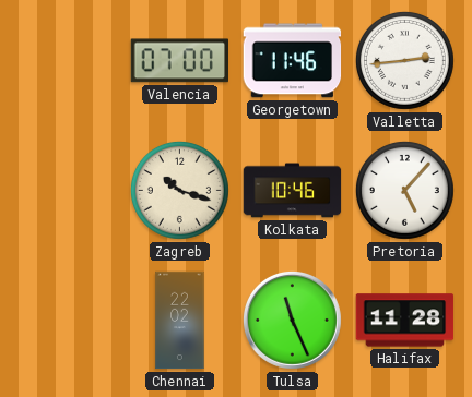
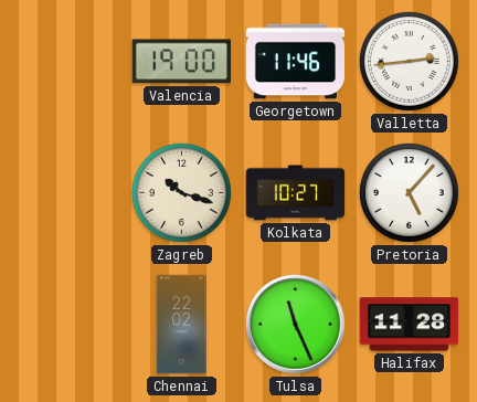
Valencia: 07:00 -> 19:00
Kolkata: 10:46 -> 10:27
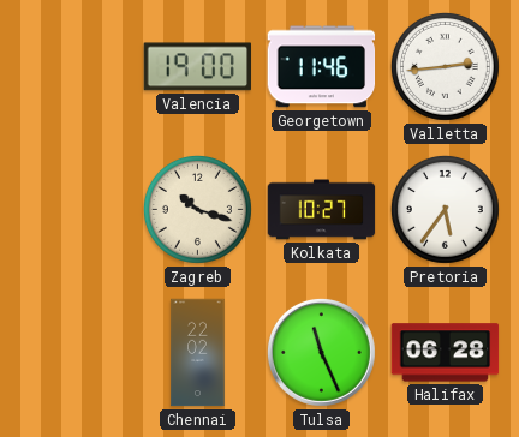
Pretoria: 5:07 -> 5:36
Halifax: 11:28 -> 06:28
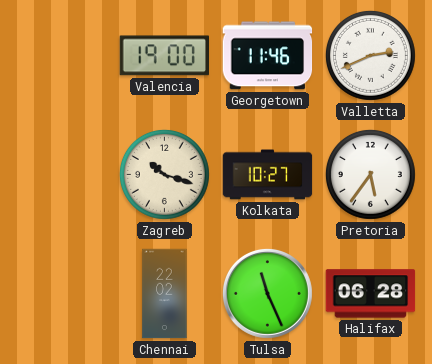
Valletta: 2:44 -> 2:41
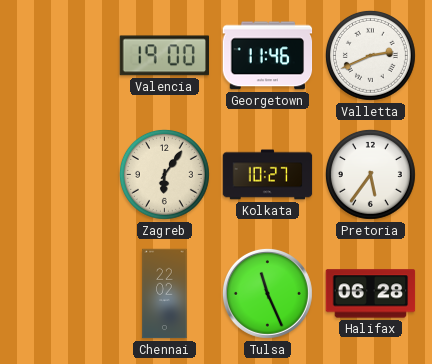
Zagreb: 10:18 -> 6:06
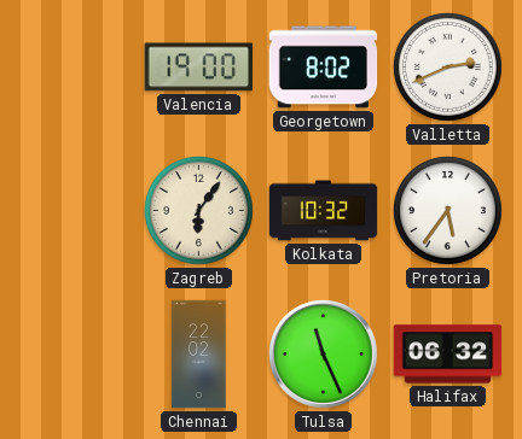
Georgetown: 11:46 -> 8:02
Kolkata: 10:27 -> 10:32
Halifax: 06:28 -> 06:32
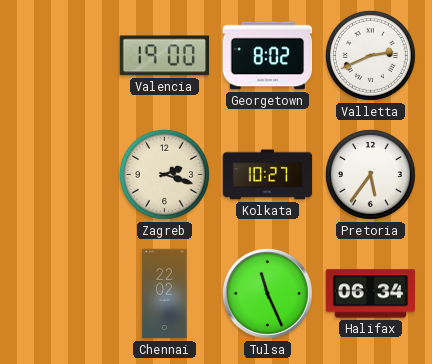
Zagreb: 6:06 -> 2:18
Kolkata: 10:32 -> 10:27
Halifax: 06:32 -> 06:34
